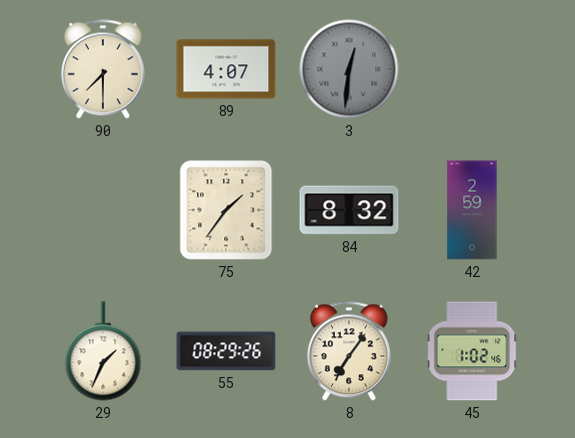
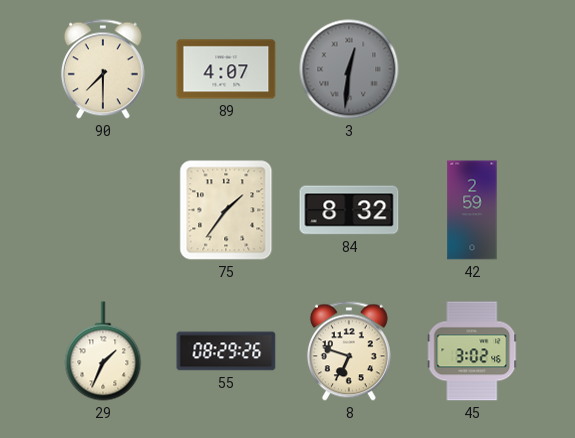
8: 7:06 -> 6:48
45: 1:02 -> 3:02
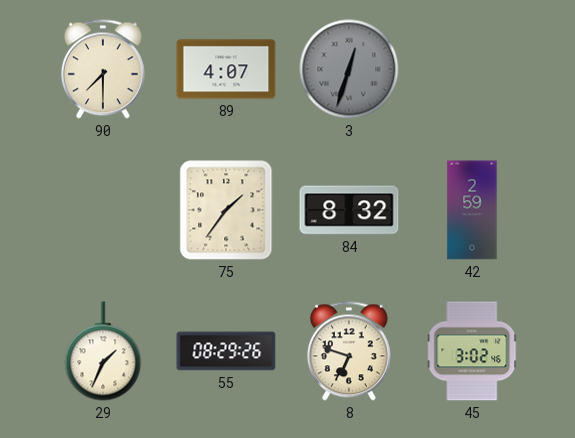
3: 12:31 -> 12:33
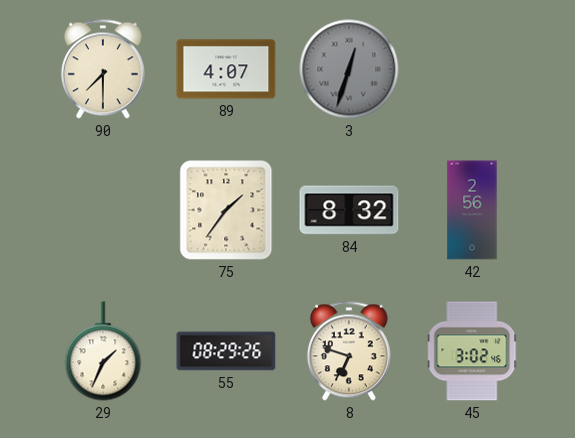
42: 2:59 -> 2:56
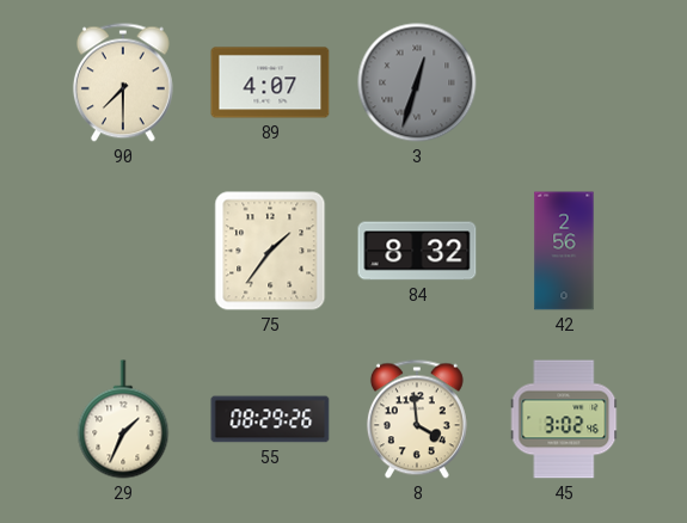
8: 6:48 -> 3:59
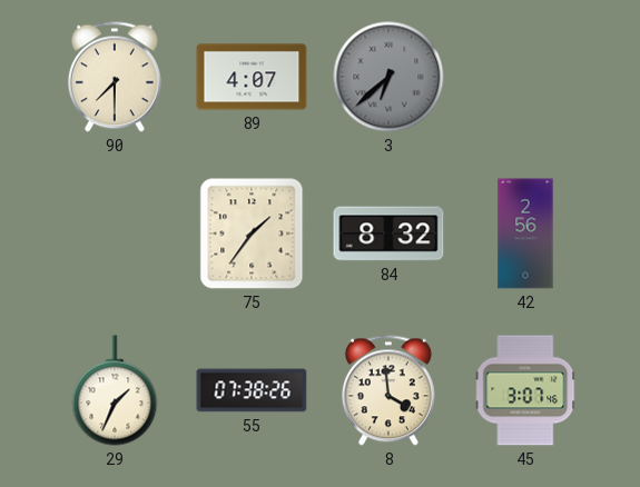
3: 12:33 -> 6:38
55: 08:29 -> 07:38
45: 3:02 -> 3:07
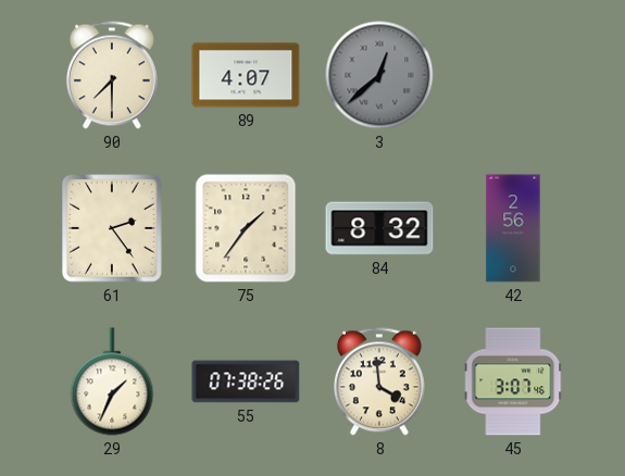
3: 6:38 -> 12:38
61: none -> 2:24
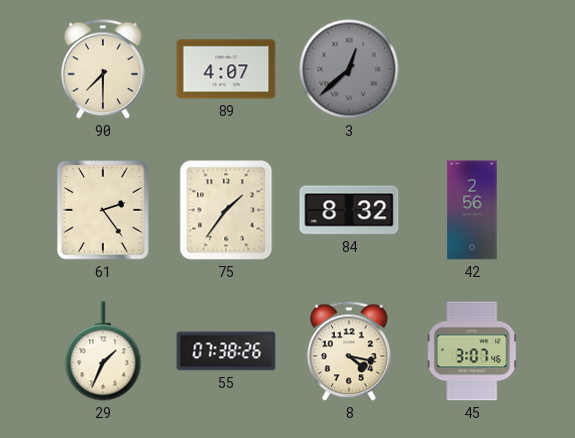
8: 3:59 -> 4:17
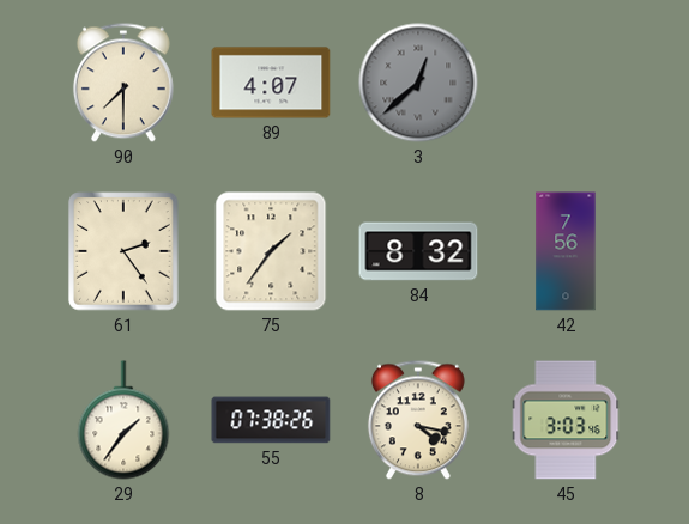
42: 2:56 -> 7:56
29: 1:34 -> 1:36
45: 3:07 -> 3:03
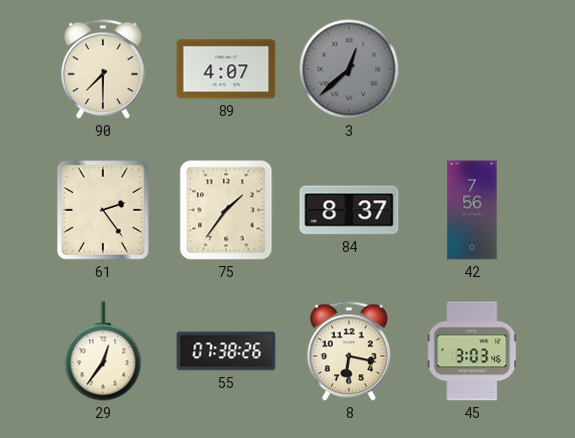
84: 8:32 -> 8:37
29: 1:36 -> 12:36
8: 4:17 -> 6:17
